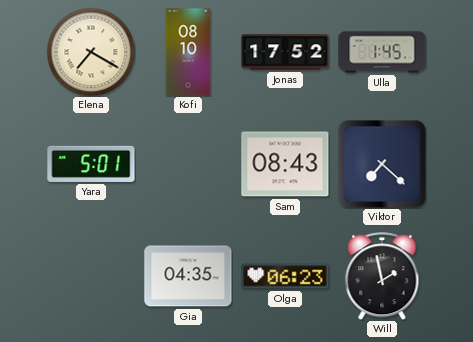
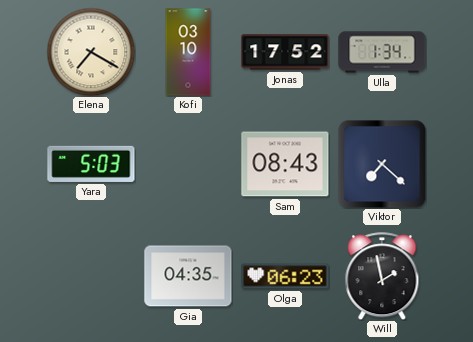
Kofi: 08:10 -> 03:10
Ulla: 1:45 -> 1:34
Yara: 5:01 -> 5:03
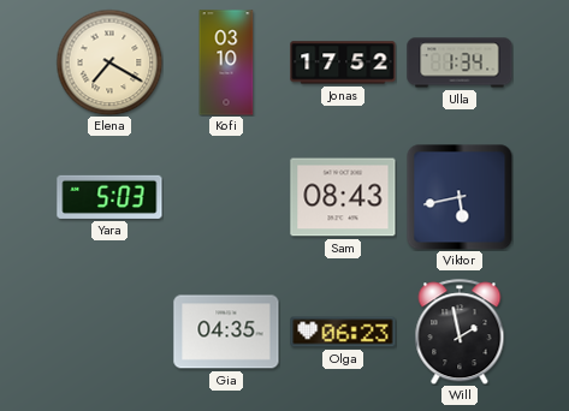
Viktor: 7:22 -> 5:43
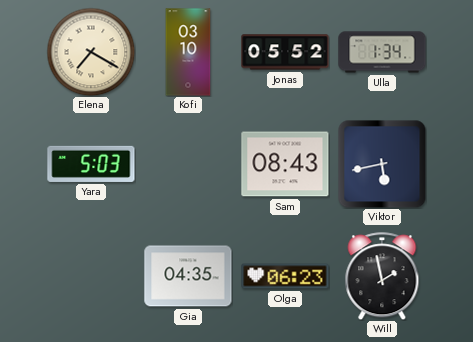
Jonas: 17:52 -> 05:52
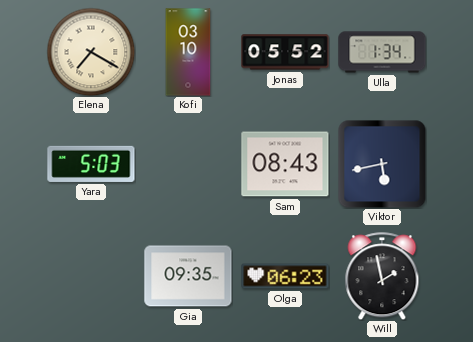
Gia: 04:35 -> 09:35
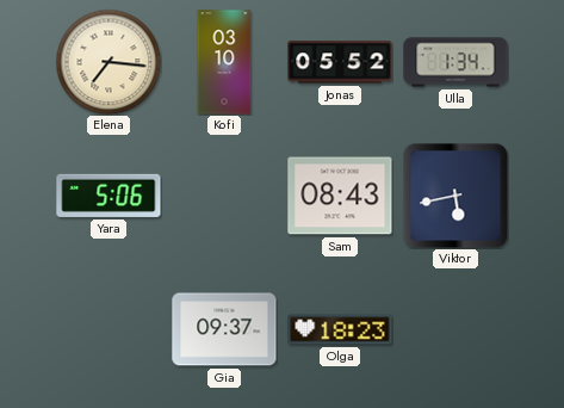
Elena: 7:20 -> 7:16
Yara: 5:03 -> 5:06
Gia: 09:35 -> 09:37
Olga: 06:23 -> 18:23
Will: 1:58 -> none
